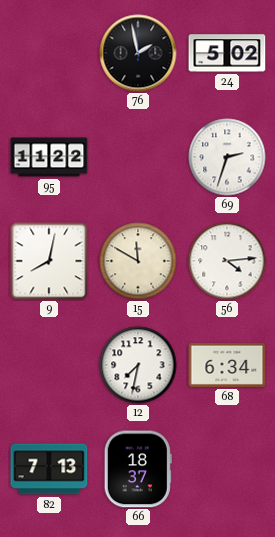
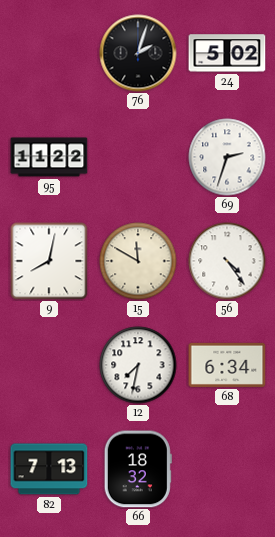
76: 1:58 -> 2:03
56: 4:14 -> 4:24
66: 18:37 -> 18:32
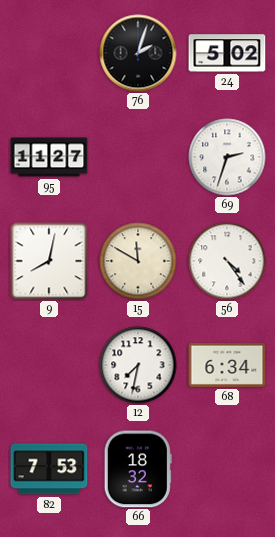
95: 11:22 -> 11:27
82: 7:13 -> 7:53
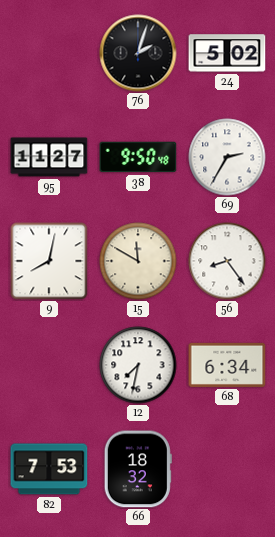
38: none -> 9:50
69: 2:33 -> 2:35
56: 4:24 -> 8:24
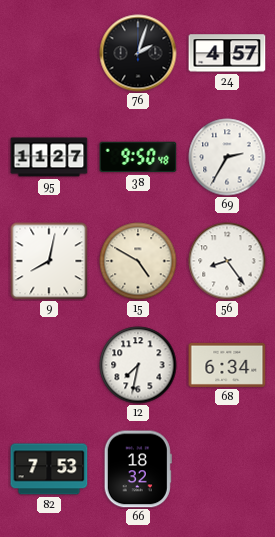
24: 5:02 -> 4:57
15: 11:50 -> 4:50
